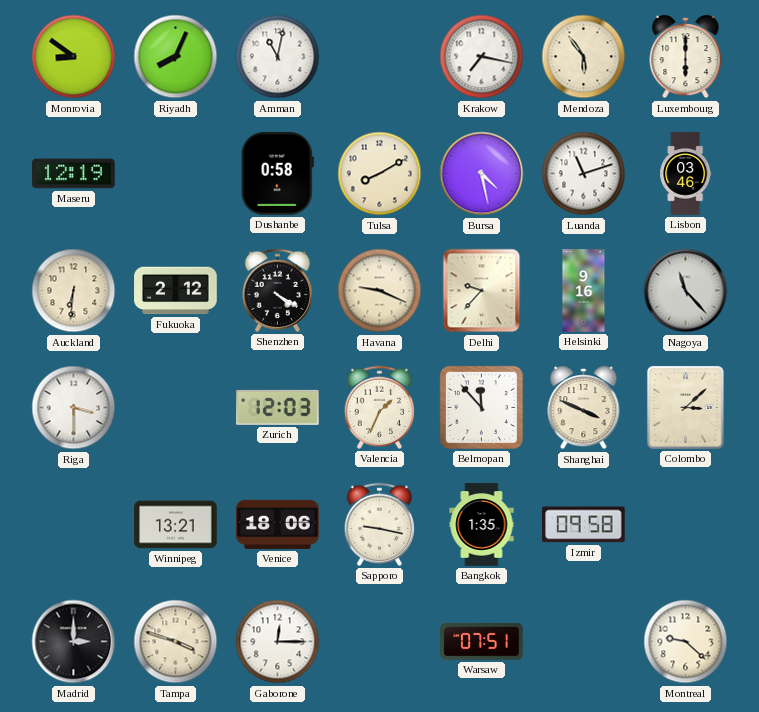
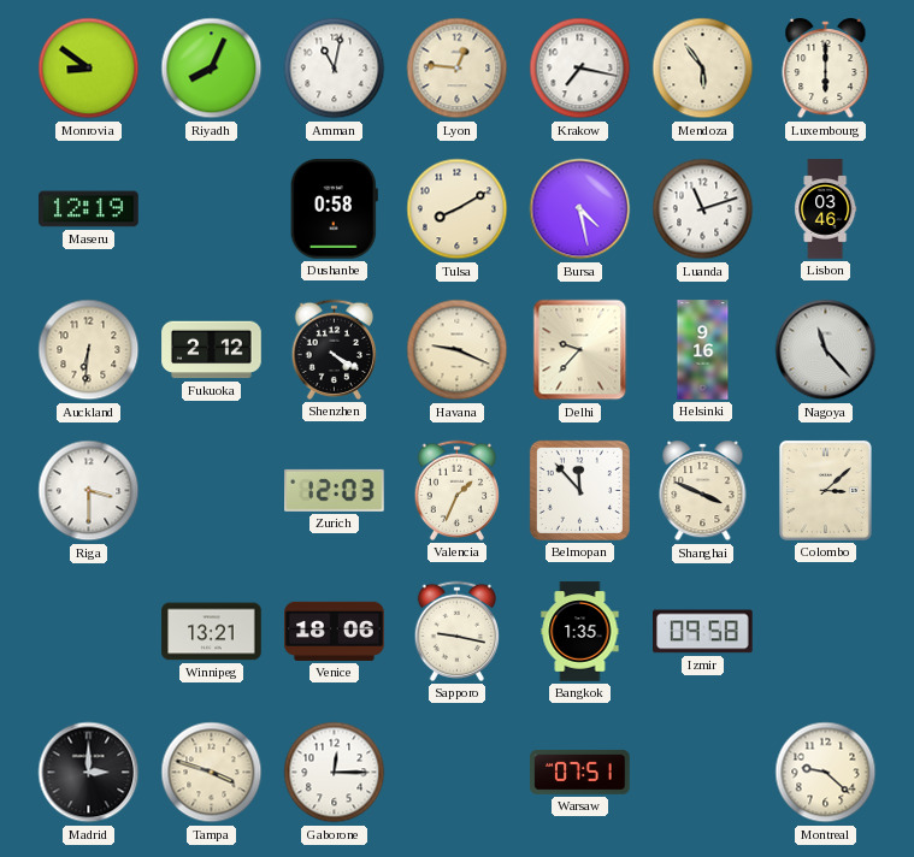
Lyon: none -> 12:46
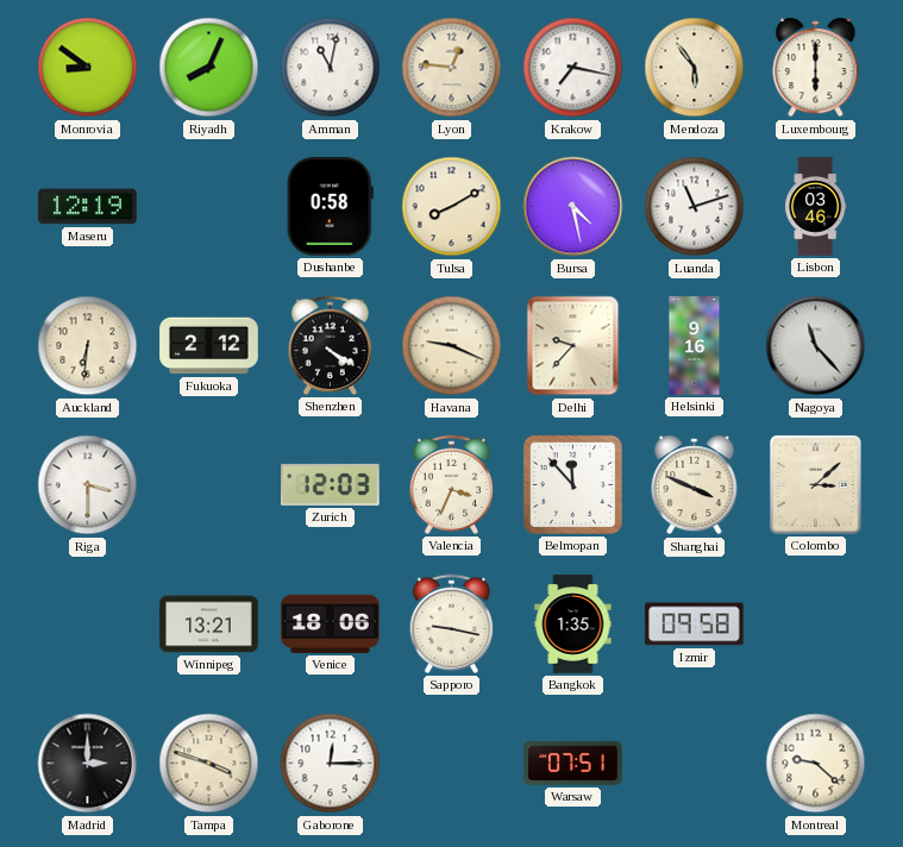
Valencia: 1:34 -> 3:34
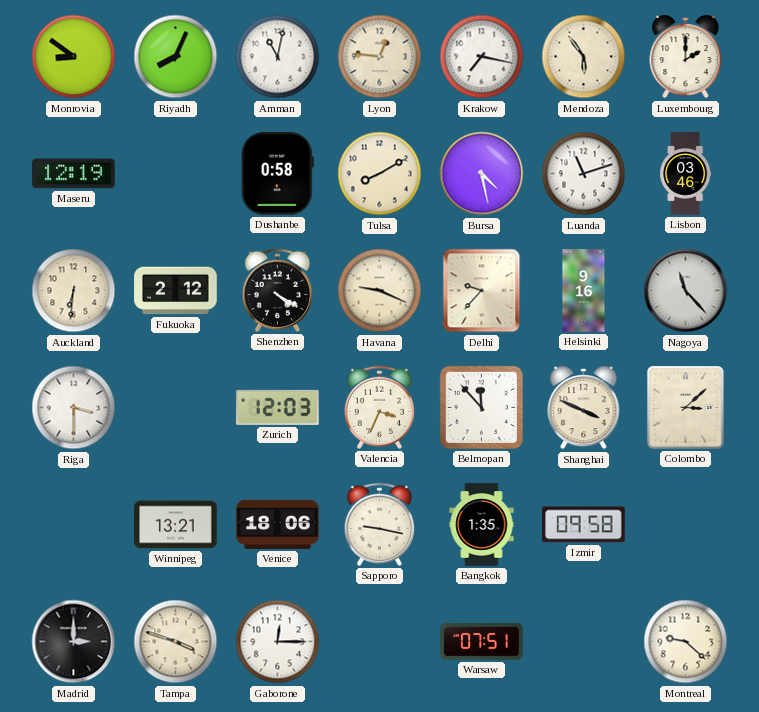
Luxembourg: 6:00 -> 2:00
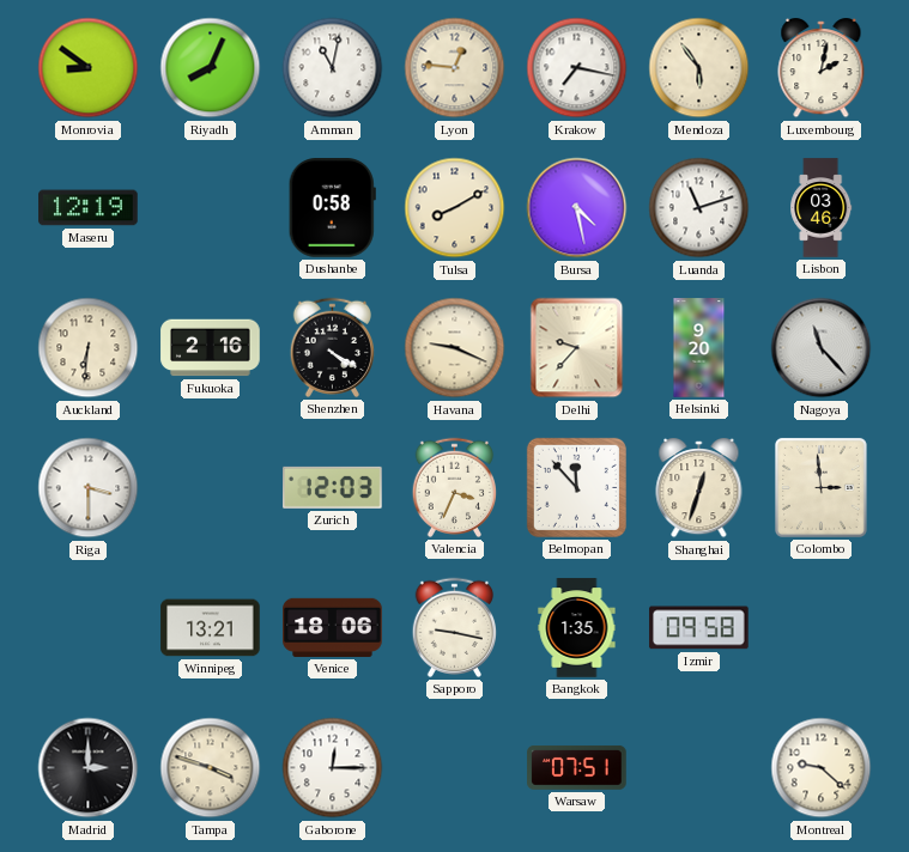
Luxembourg: 2:00 -> 2:02
Fukuoka: 2:12 -> 2:16
Helsinki: 9:16 -> 9:20
Shanghai: 3:49 -> 12:33
Colombo: 3:08 -> 2:59
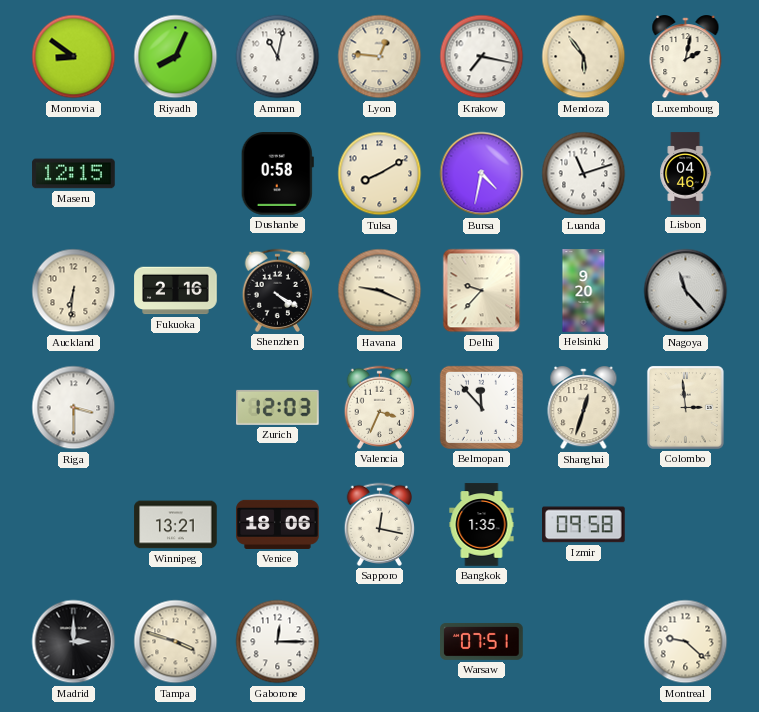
Maseru: 12:19 -> 12:15
Bursa: 4:28 -> 4:32
Lisbon: 03:46 -> 04:46
Sapporo: 9:17 -> 12:17
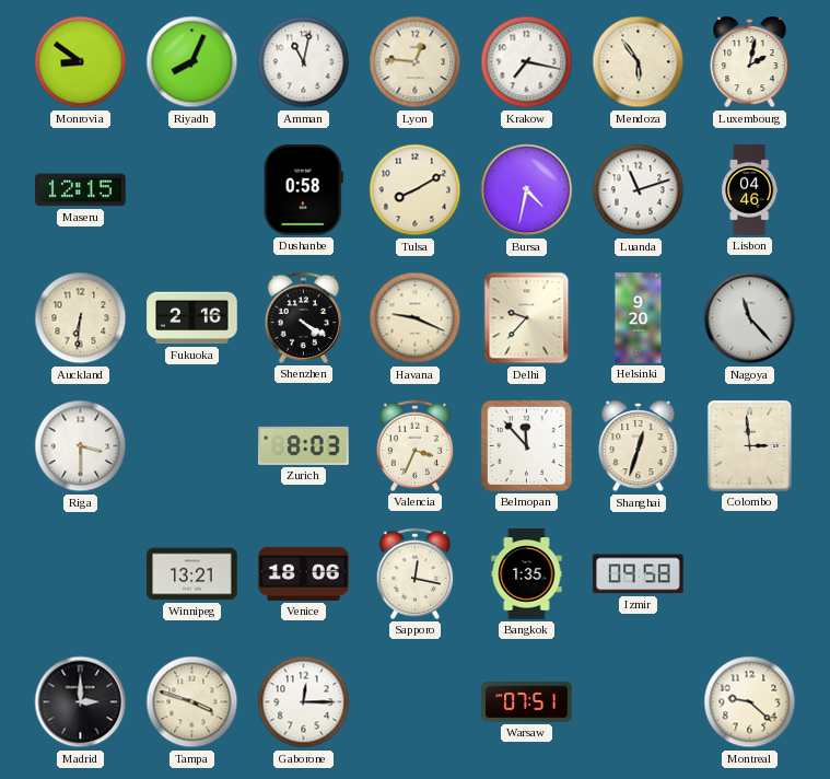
Zurich: 12:03 -> 8:03
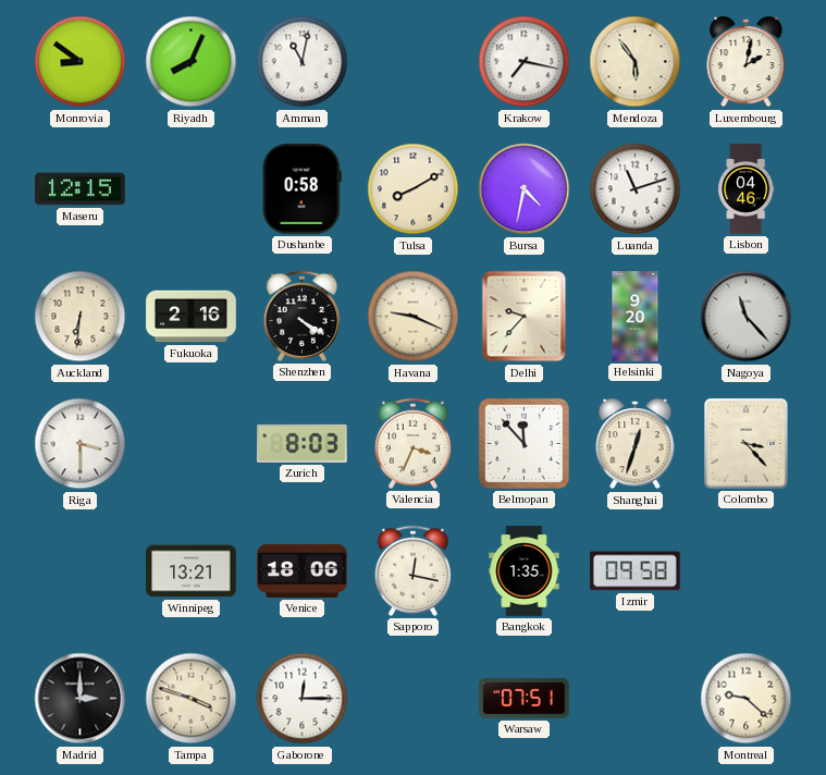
Lyon: 12:46 -> none
Colombo: 2:59 -> 3:23
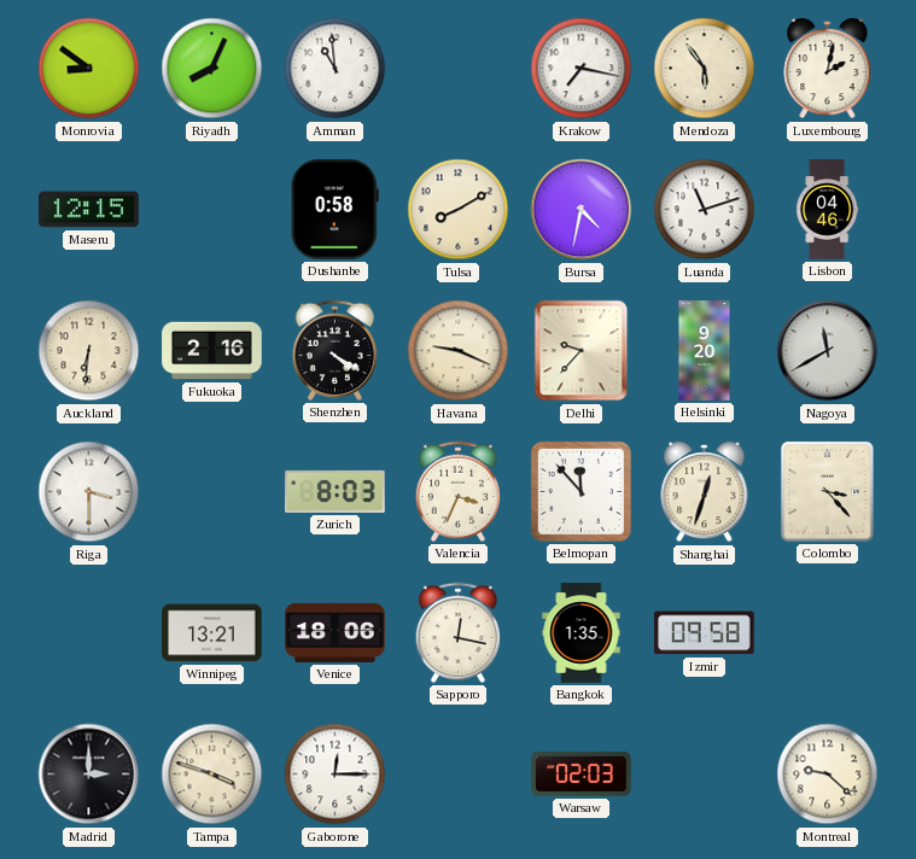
Amman: 11:02 -> 10:59
Nagoya: 11:23 -> 11:40
Warsaw: 07:51 -> 02:03
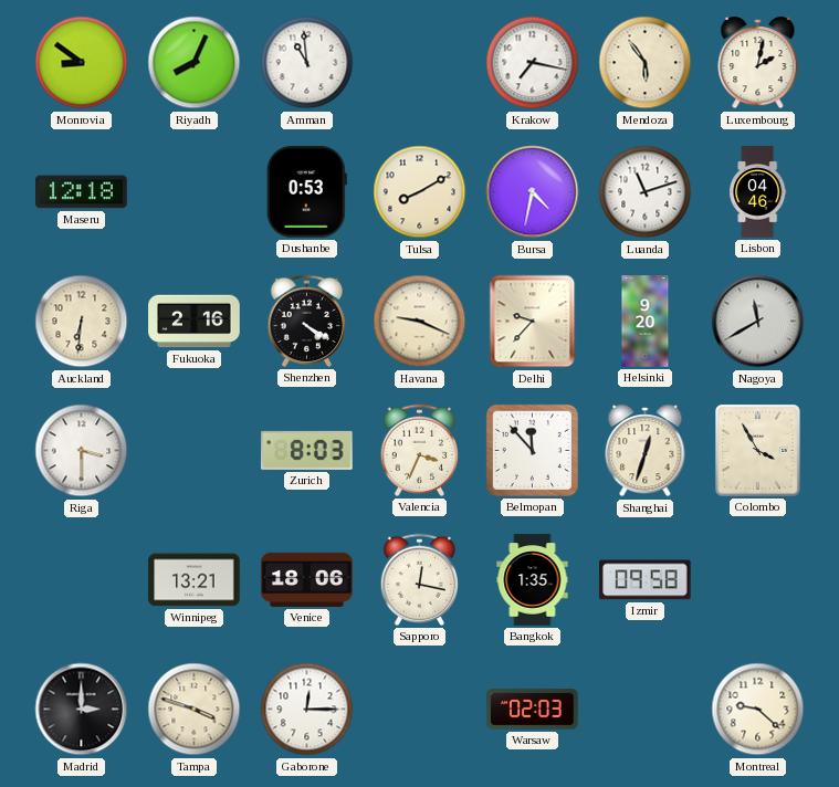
Maseru: 12:15 -> 12:18
Dushanbe: 0:58 -> 0:53
Colombo: 3:23 -> 3:55
